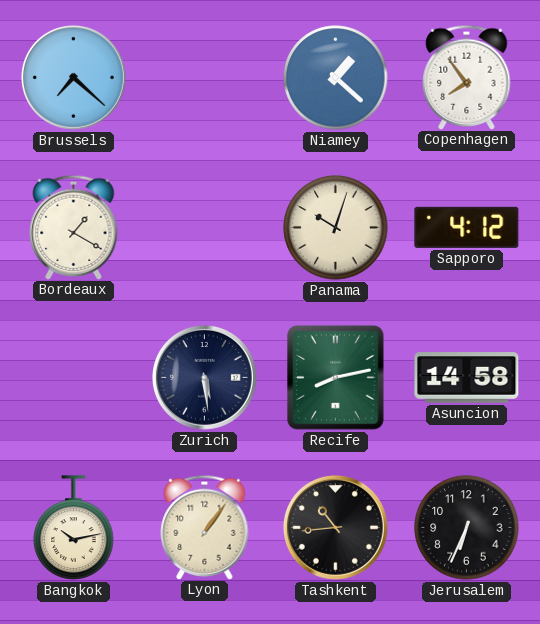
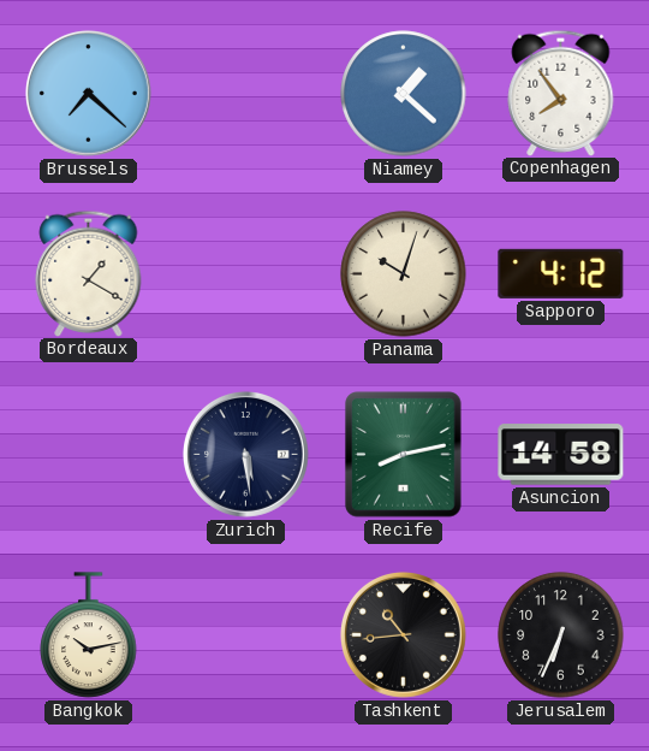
Lyon: 1:06 -> none
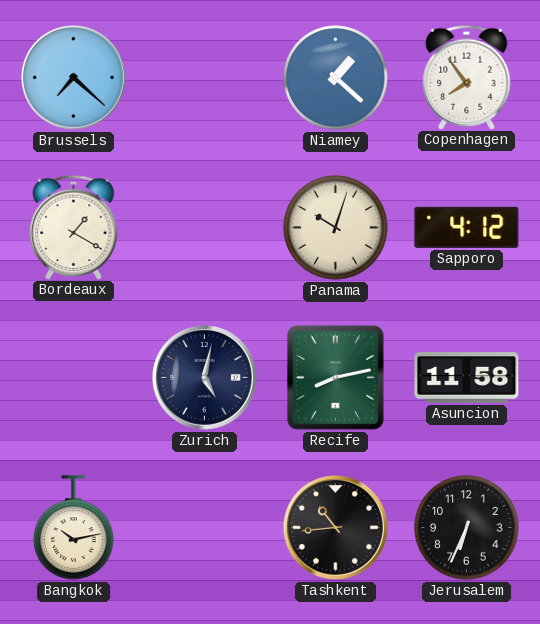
Zurich: 5:29 -> 5:02
Asuncion: 14:58 -> 11:58
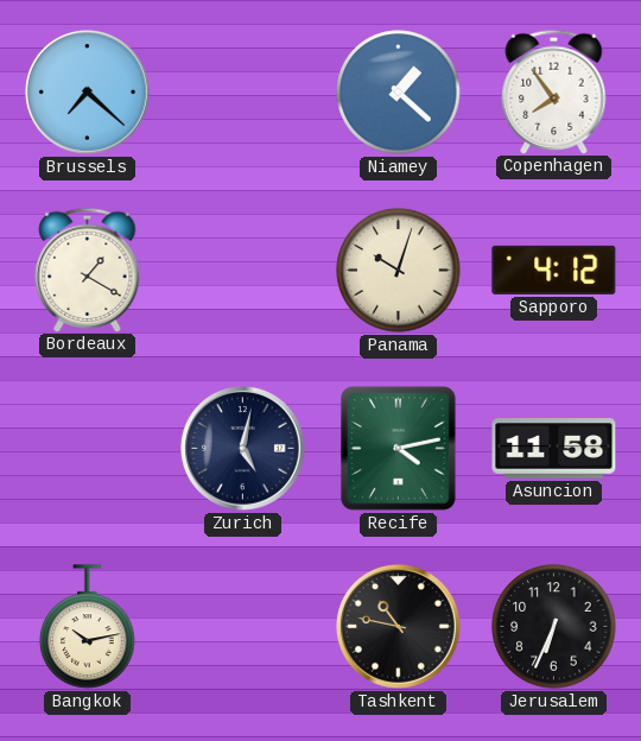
Recife: 8:13 -> 4:13
Tashkent: 10:44 -> 10:47
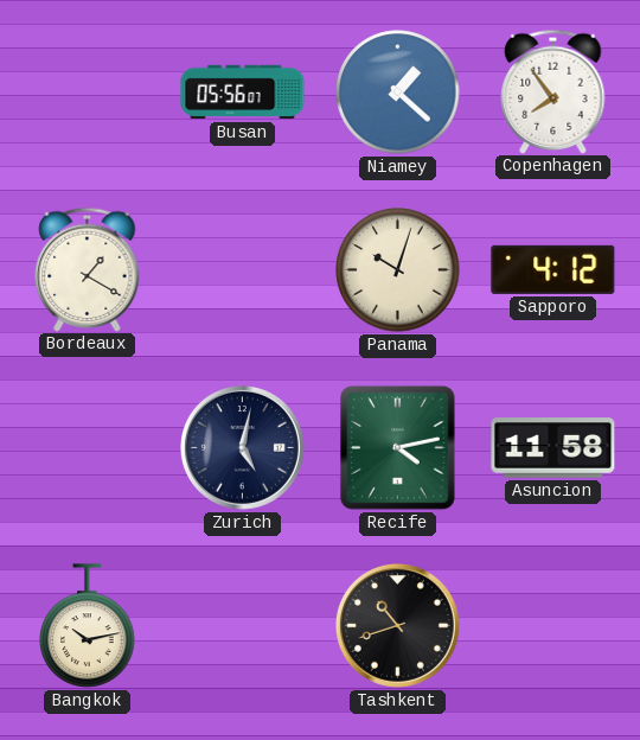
Brussels: 7:22 -> none
Busan: none -> 05:56
Tashkent: 10:47 -> 10:42
Jerusalem: 6:34 -> none
